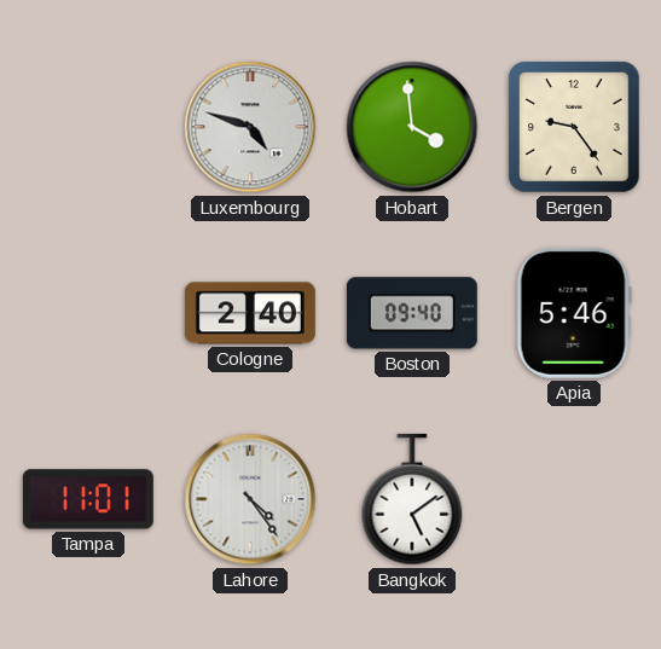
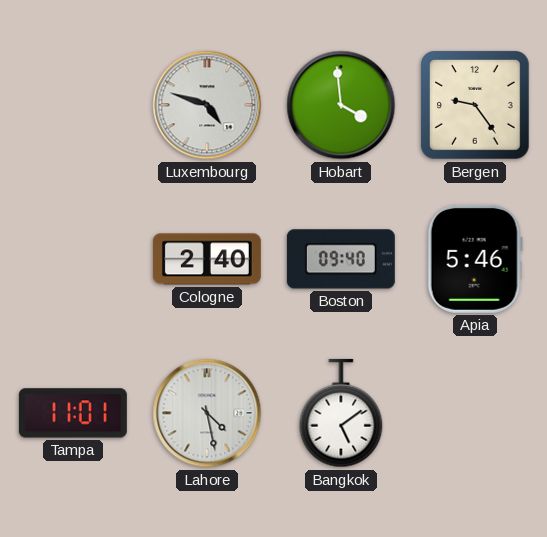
Lahore: 4:24 -> 4:28
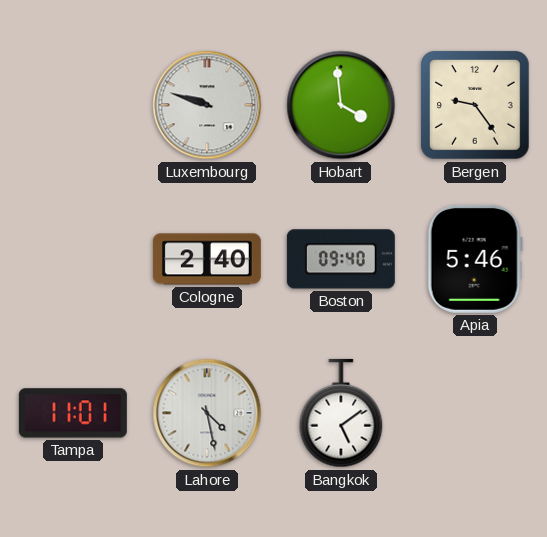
Luxembourg: 4:48 -> 9:48
